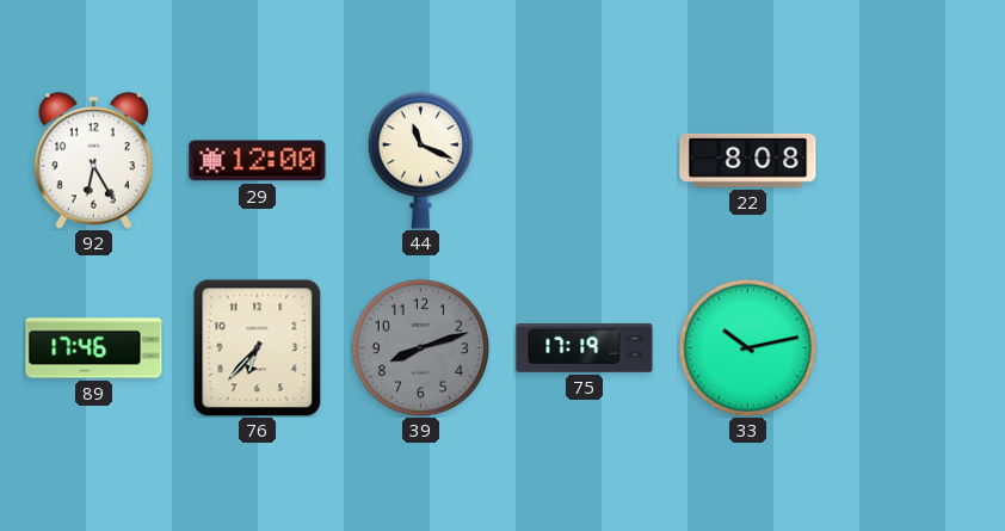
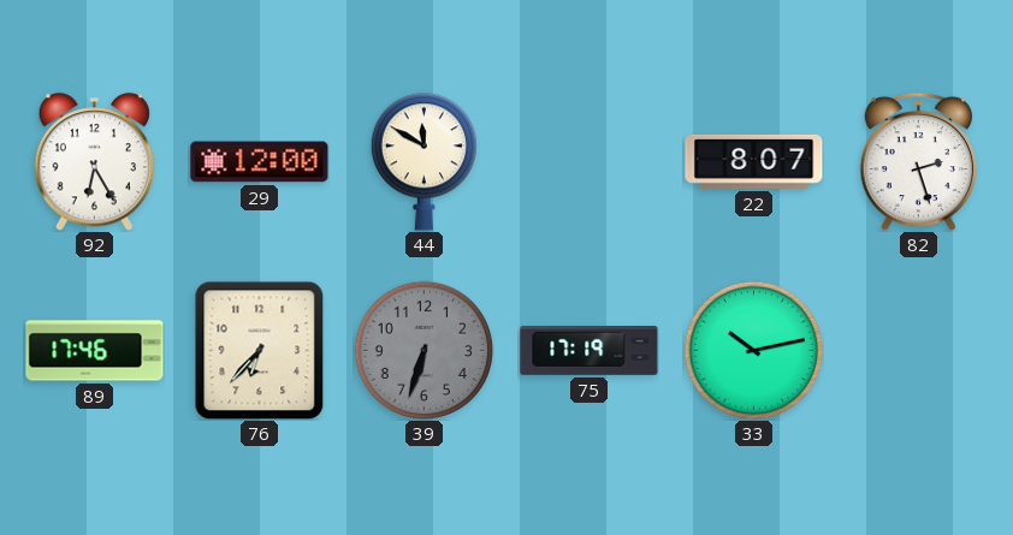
44: 11:19 -> 11:50
22: 8:08 -> 8:07
82: none -> 2:27
39: 8:12 -> 6:33
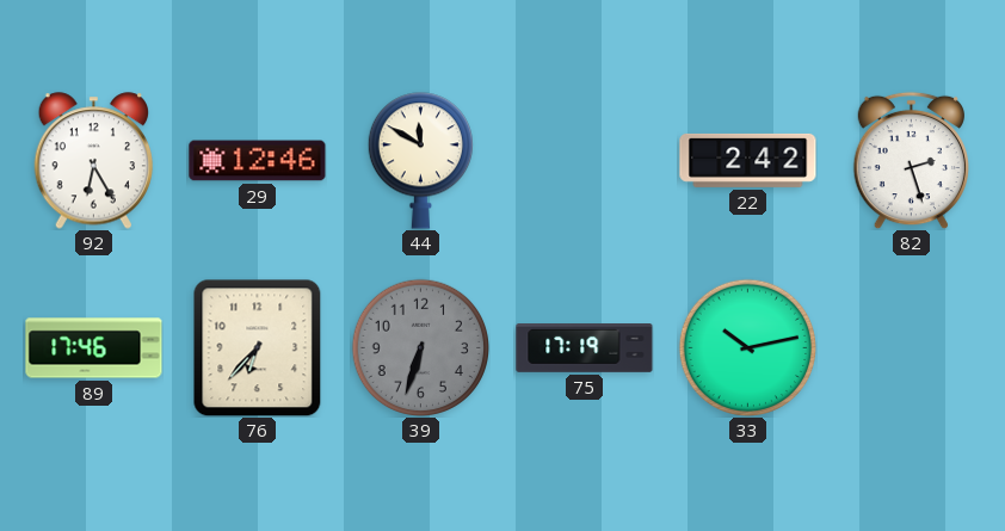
29: 12:00 -> 12:46
22: 8:07 -> 2:42
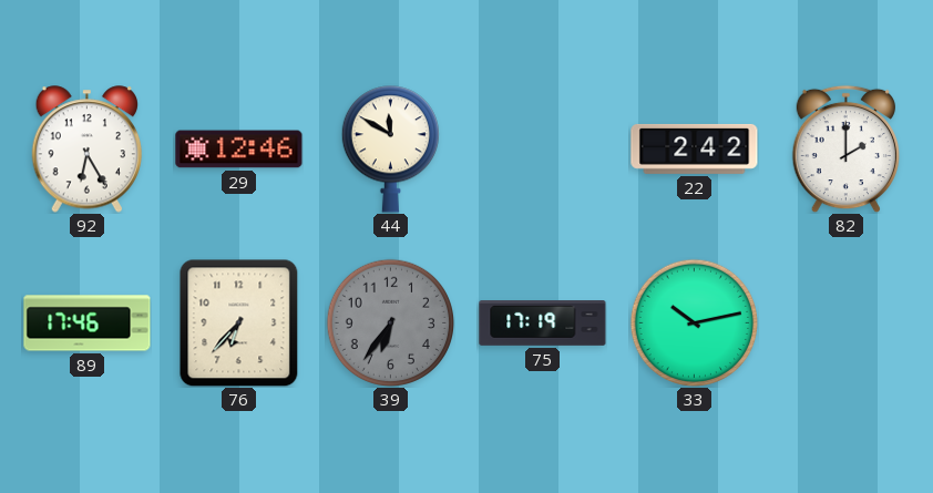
82: 2:27 -> 2:00
39: 6:33 -> 6:36
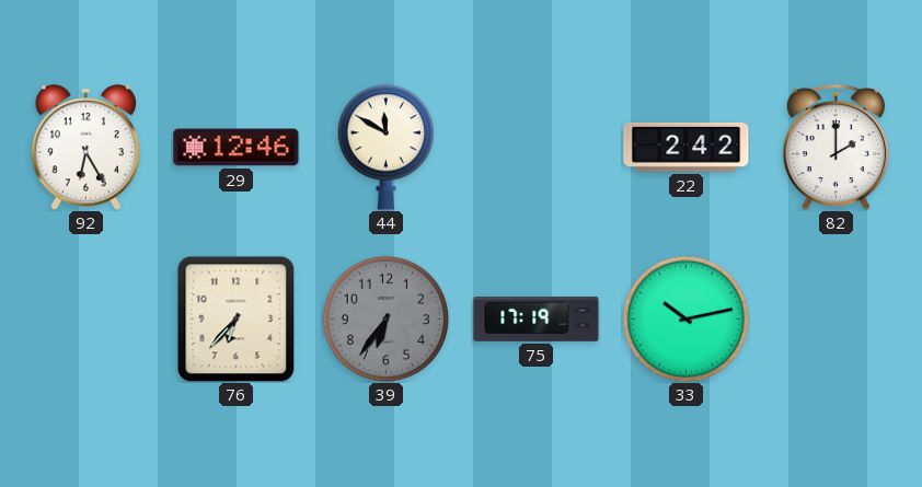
89: 17:46 -> none
